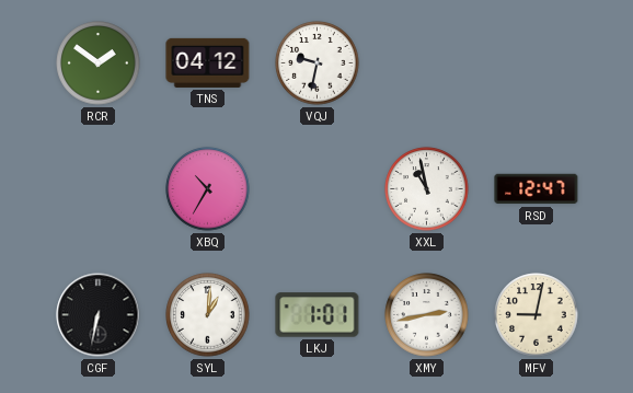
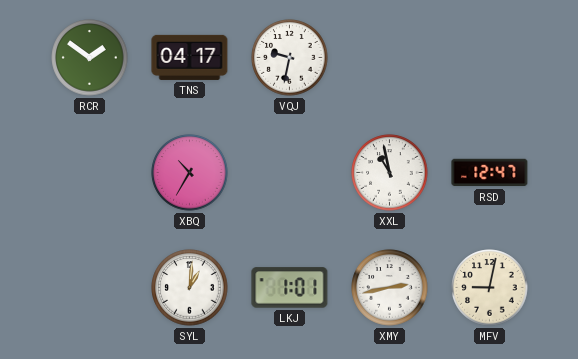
TNS: 04:12 -> 04:17
CGF: 6:32 -> none
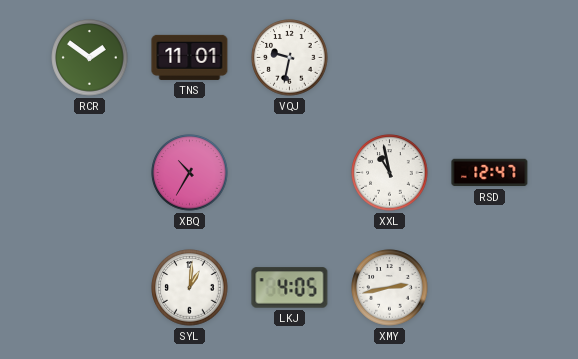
TNS: 04:17 -> 11:01
LKJ: 1:01 -> 4:05
MFV: 9:02 -> none
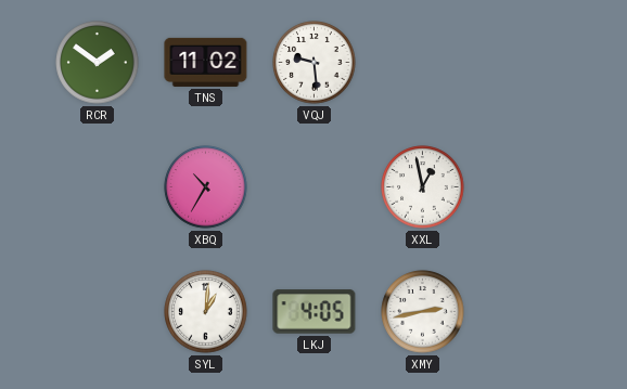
TNS: 11:01 -> 11:02
VQJ: 9:32 -> 9:29
XXL: 10:58 -> 12:58
RSD: 12:47 -> none
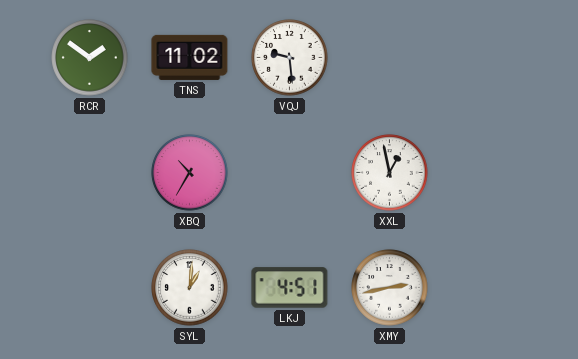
LKJ: 4:05 -> 4:51
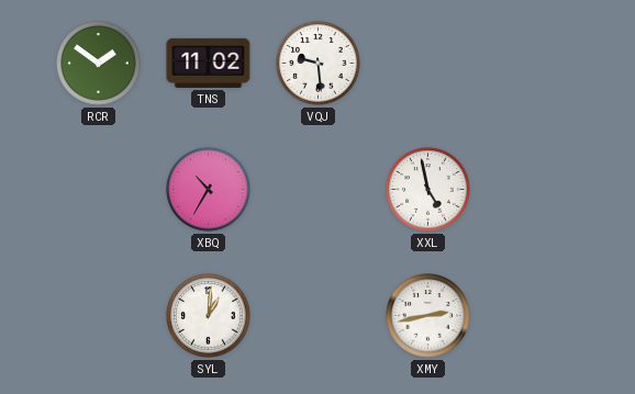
XXL: 12:58 -> 4:58
LKJ: 4:51 -> none
